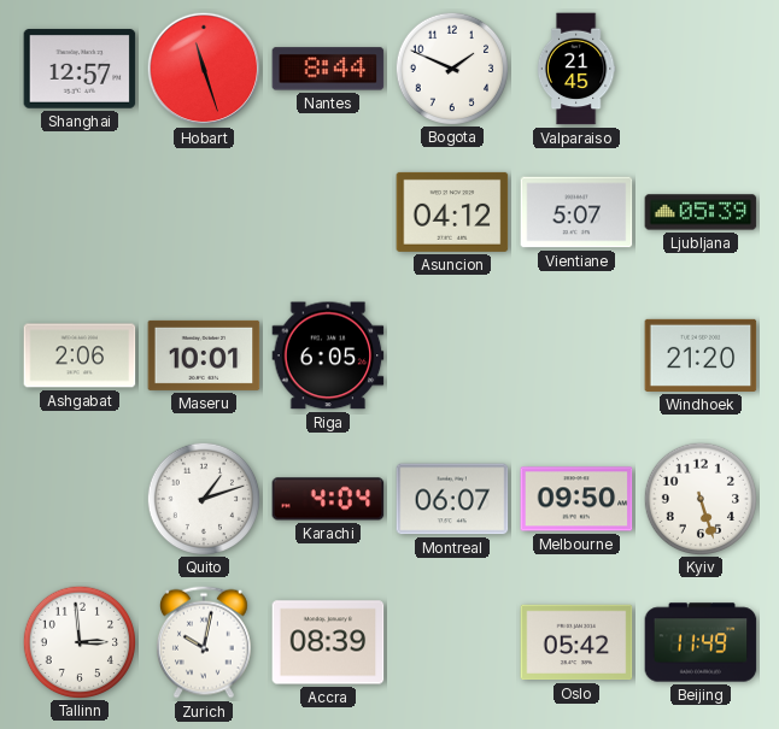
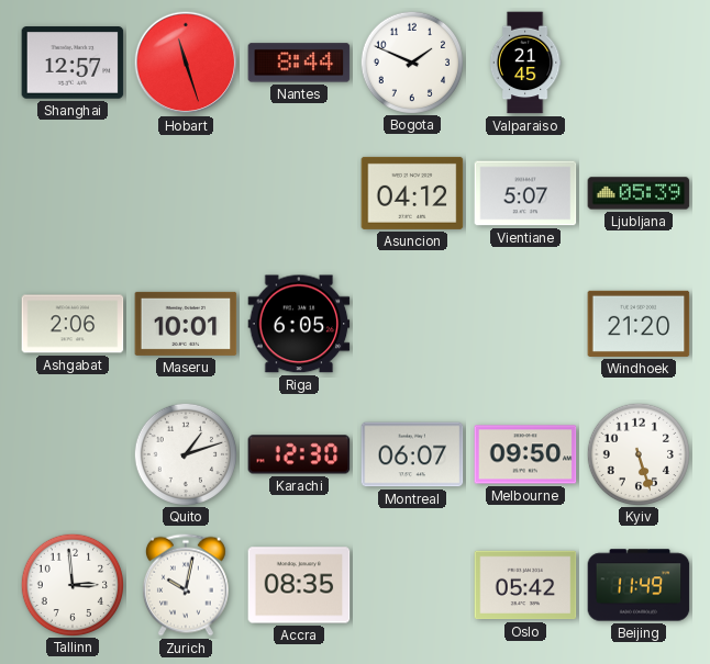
Karachi: 4:04 -> 12:30
Accra: 08:39 -> 08:35
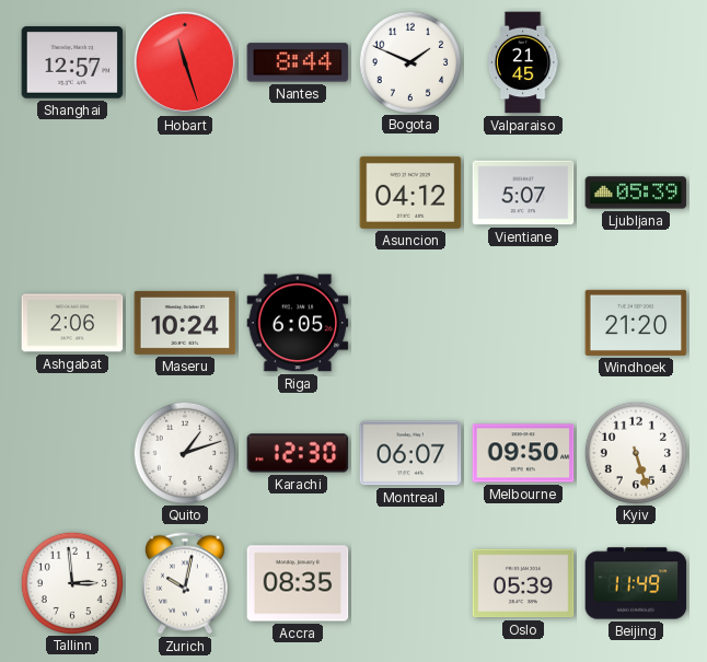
Maseru: 10:01 -> 10:24
Oslo: 05:42 -> 05:39
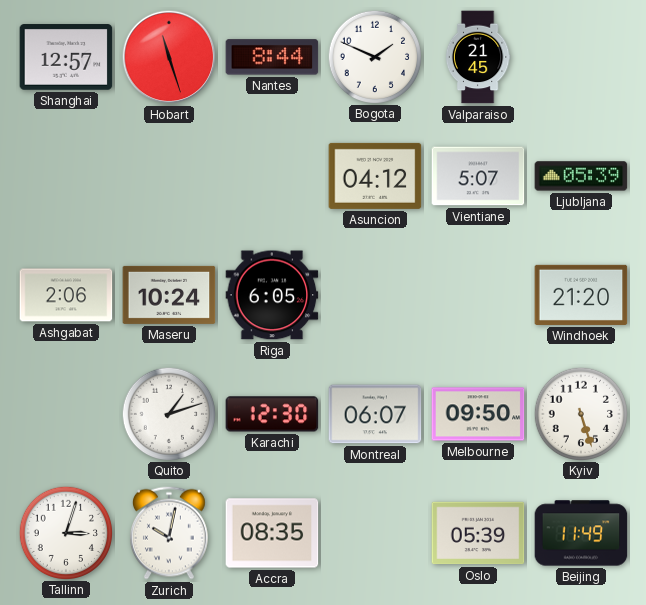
Tallinn: 2:59 -> 3:03
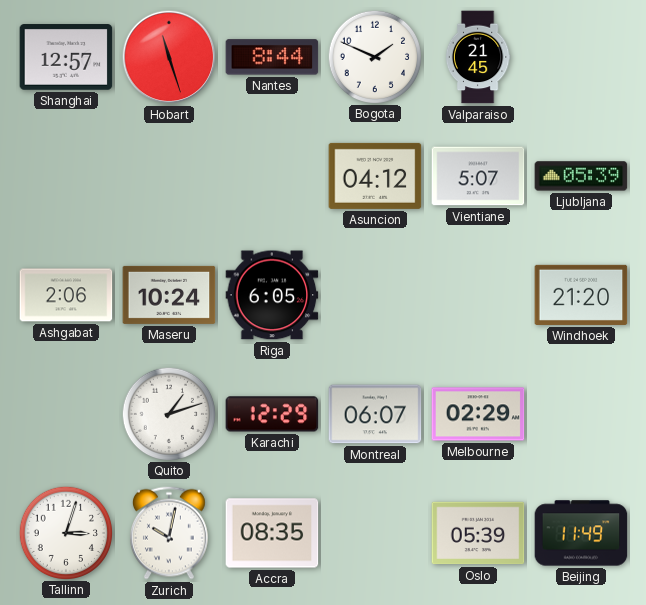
Karachi: 12:30 -> 12:29
Melbourne: 09:50 -> 02:29
Kyiv: 5:27 -> none
